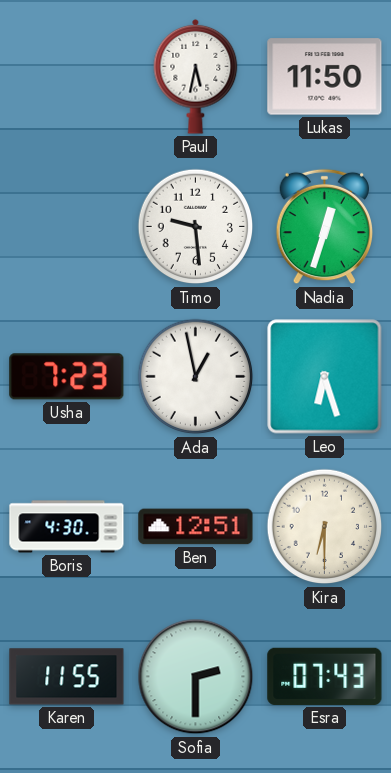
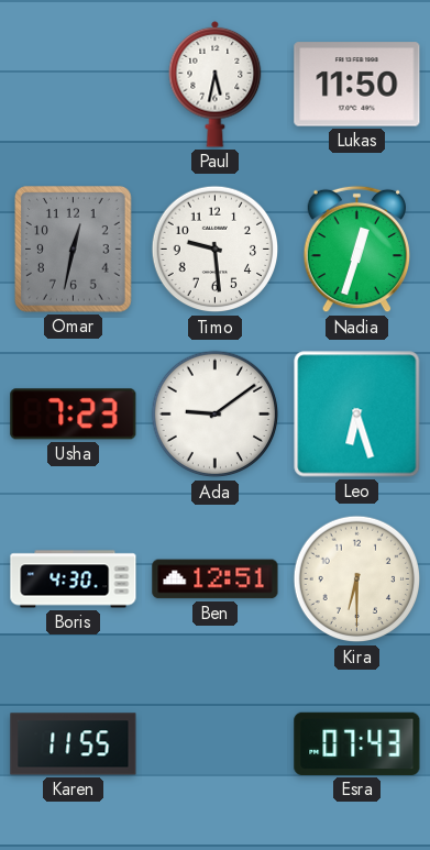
Omar: none -> 12:32
Ada: 12:58 -> 9:09
Sofia: 2:30 -> none
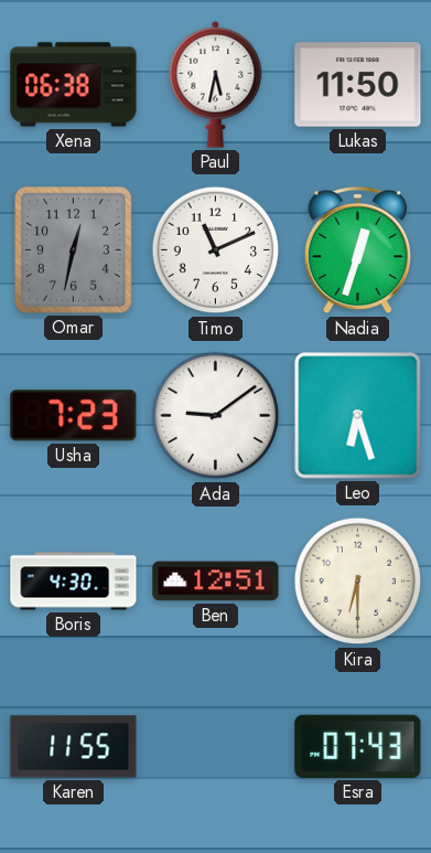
Xena: none -> 06:38
Timo: 9:29 -> 11:11
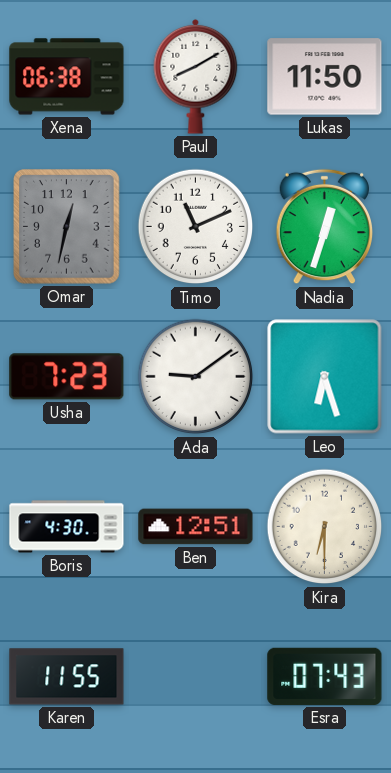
Paul: 5:32 -> 8:10
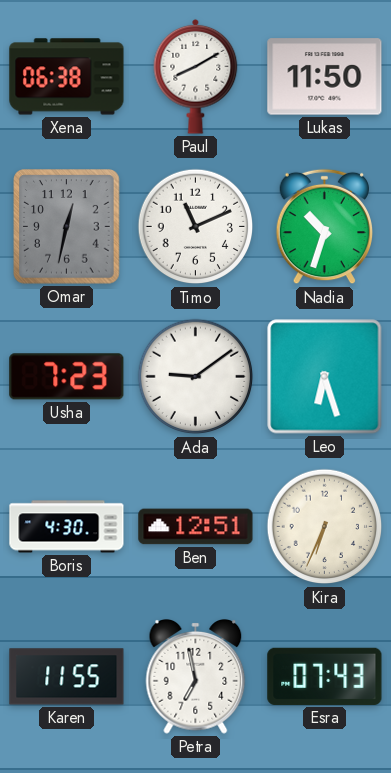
Nadia: 12:33 -> 10:33
Kira: 6:30 -> 6:34
Petra: none -> 6:58
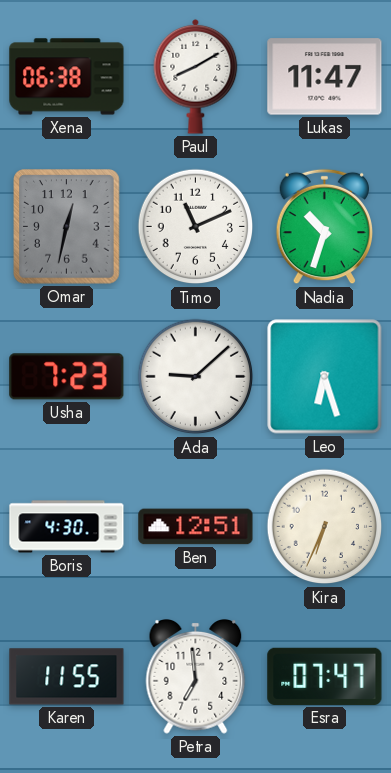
Lukas: 11:50 -> 11:47
Ada: 9:09 -> 9:08
Petra: 6:58 -> 6:59
Esra: 07:43 -> 07:47
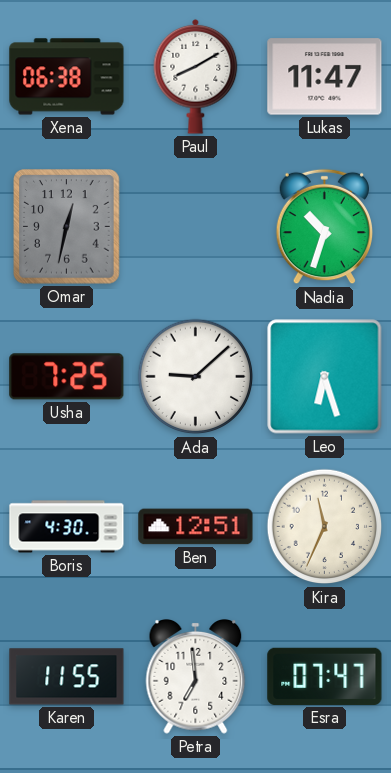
Timo: 11:11 -> none
Usha: 7:23 -> 7:25
Kira: 6:34 -> 11:34
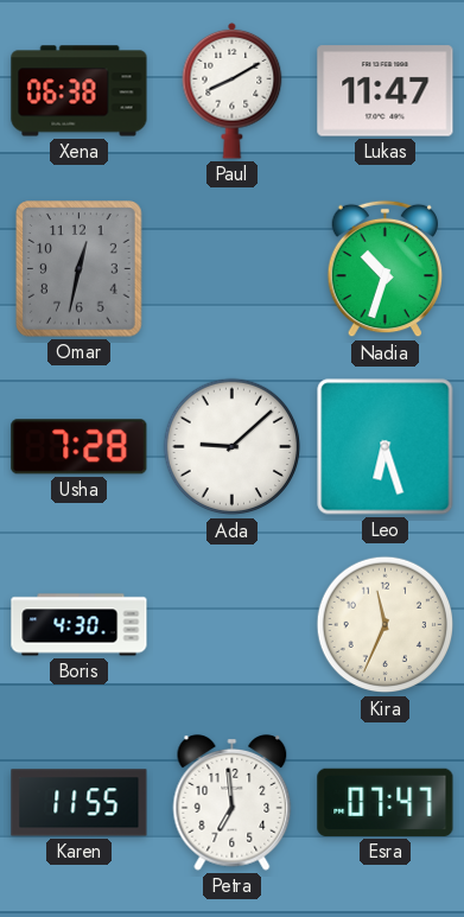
Usha: 7:25 -> 7:28
Ben: 12:51 -> none
